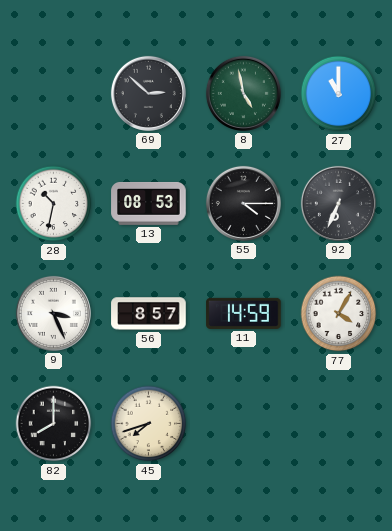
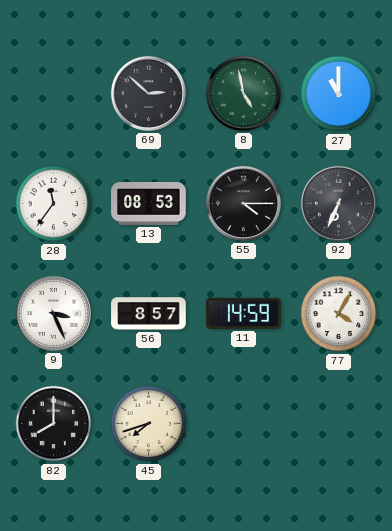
28: 10:32 -> 11:36
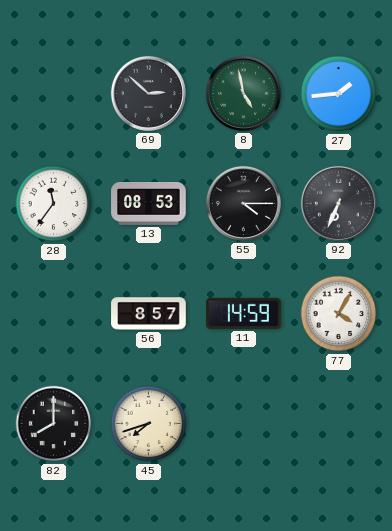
27: 11:00 -> 1:44
9: 3:26 -> none
